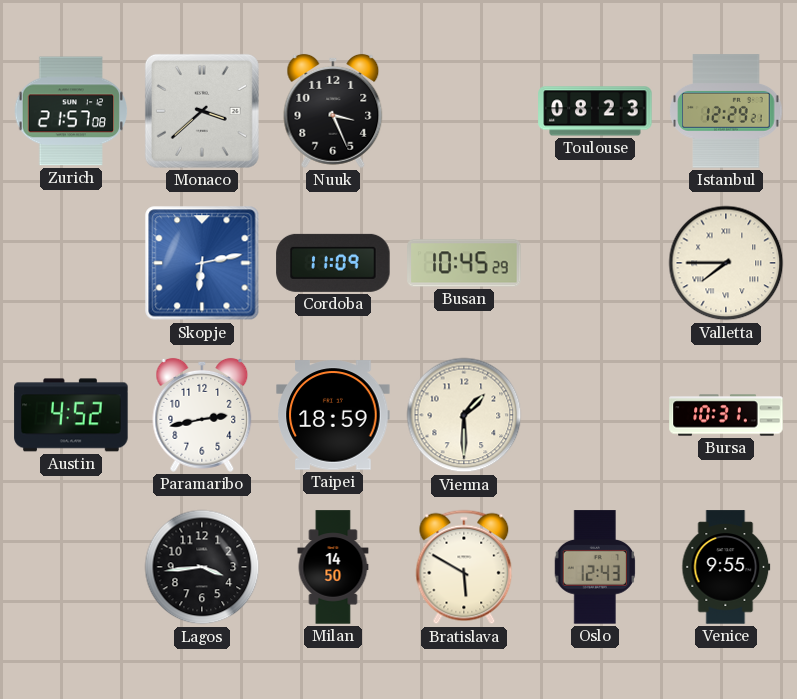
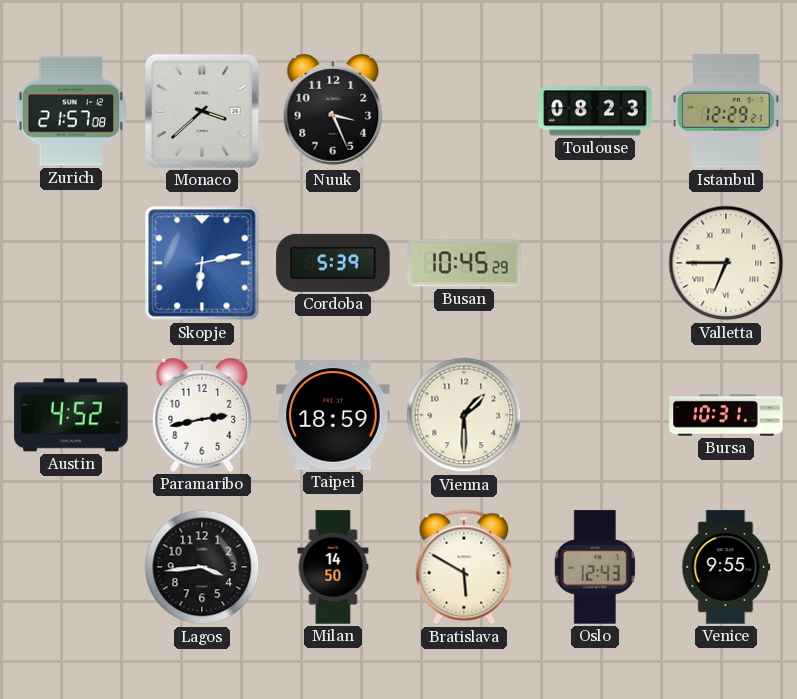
Cordoba: 11:09 -> 5:39
Valletta: 7:45 -> 6:45
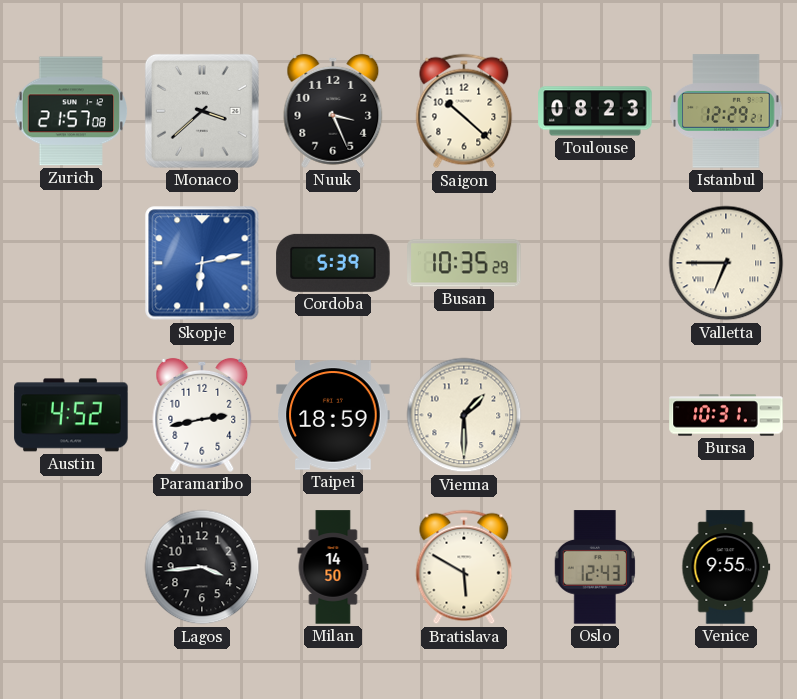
Saigon: none -> 10:22
Busan: 10:45 -> 10:35
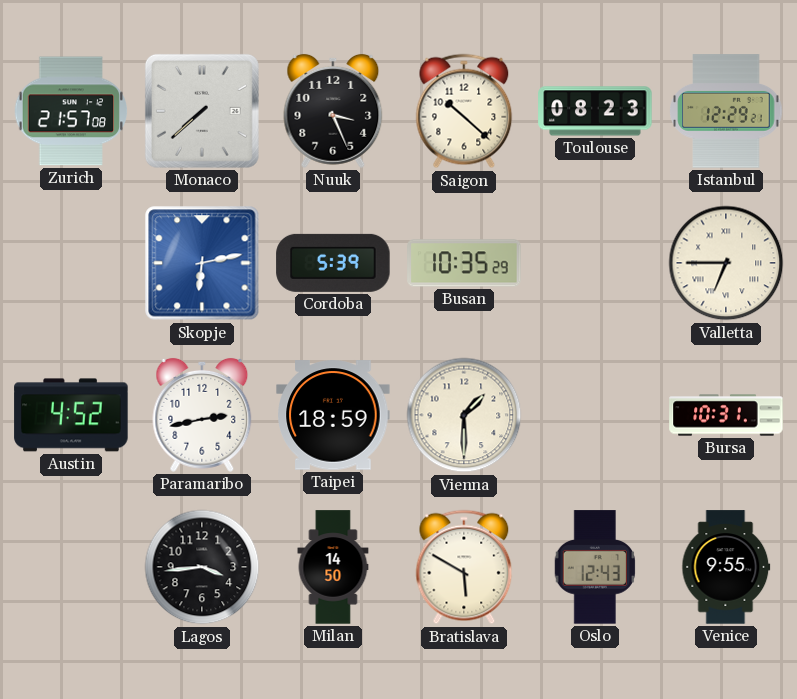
Monaco: 3:38 -> 7:38
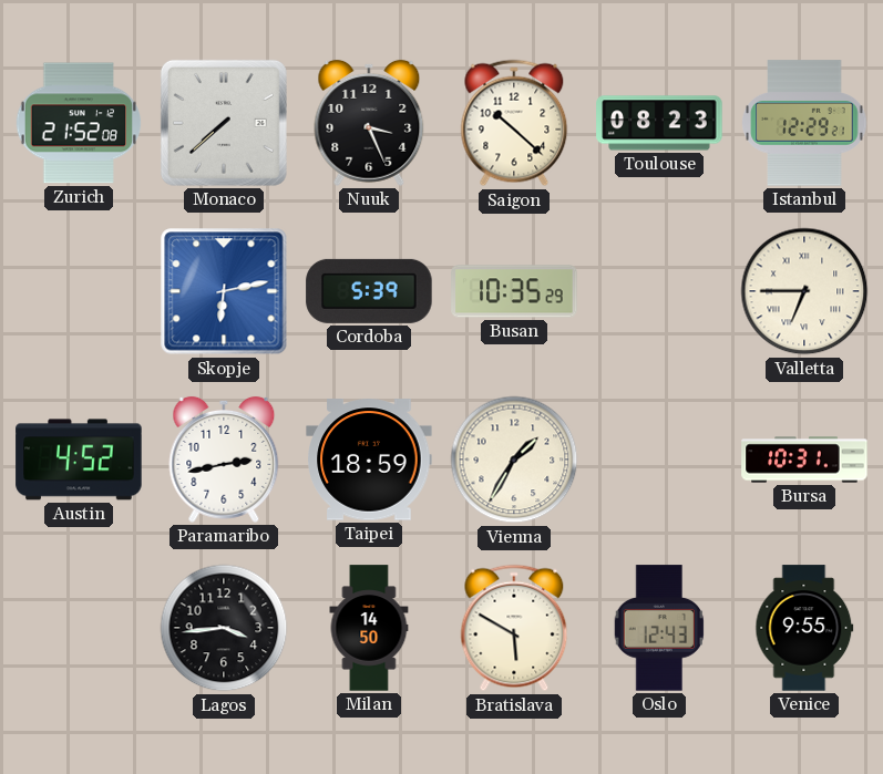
Zurich: 21:57 -> 21:52
Vienna: 1:30 -> 1:35
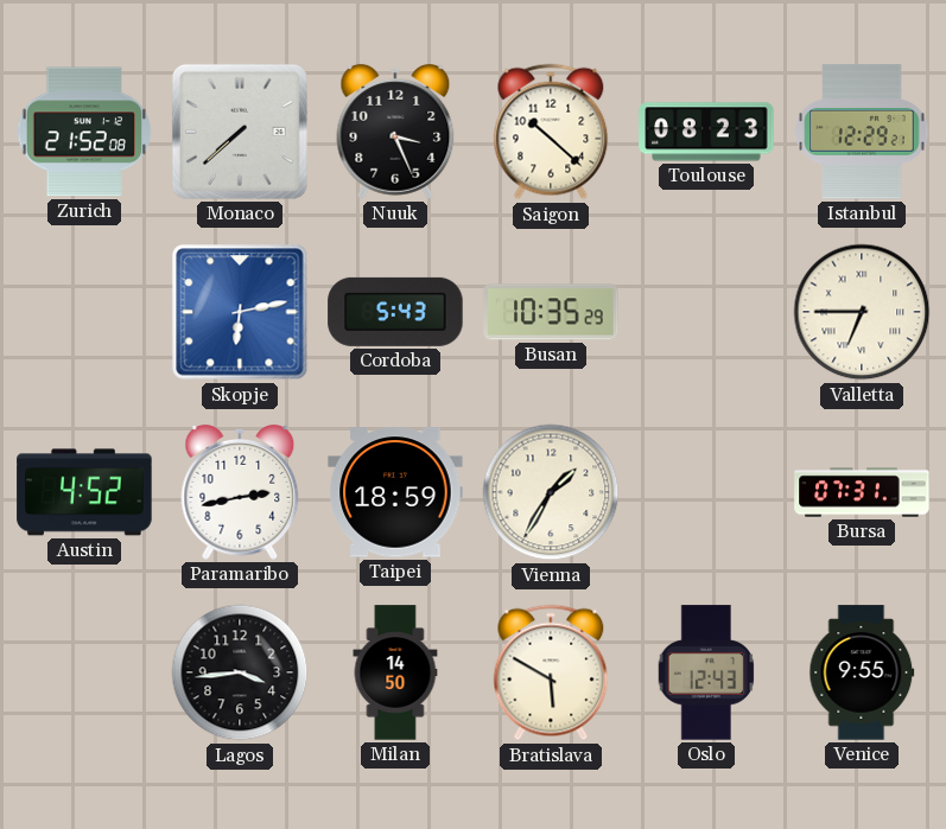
Cordoba: 5:39 -> 5:43
Bursa: 10:31 -> 07:31
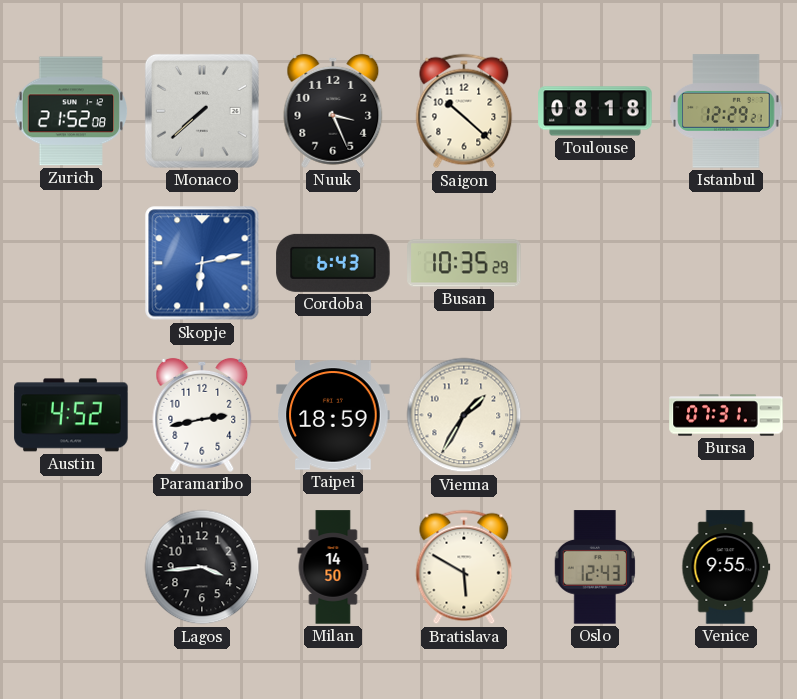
Toulouse: 08:23 -> 08:18
Cordoba: 5:43 -> 6:43
Valletta: 6:45 -> none
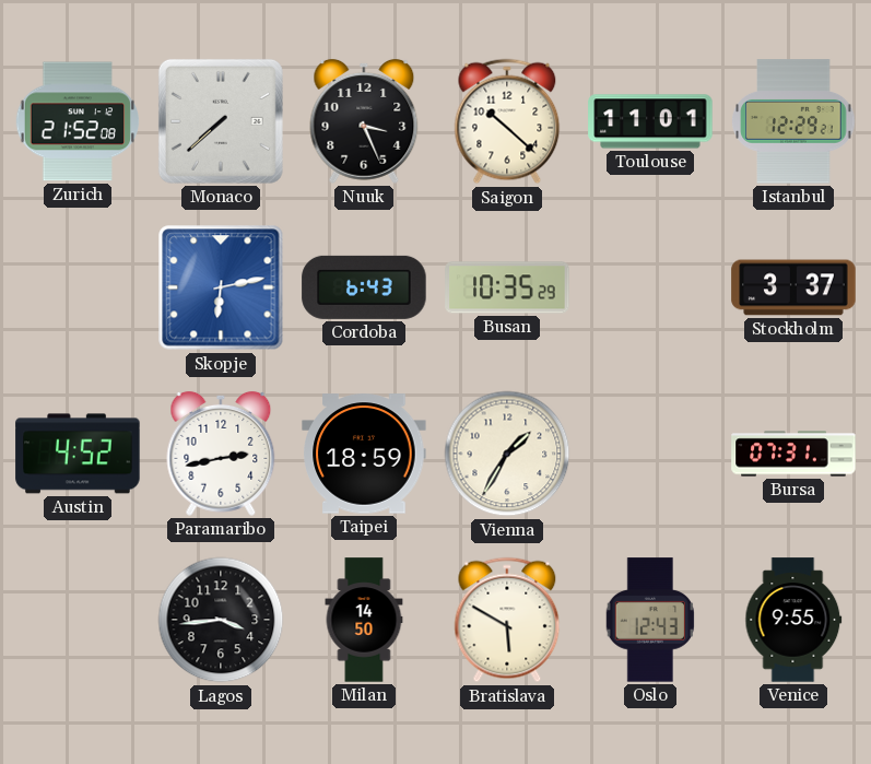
Toulouse: 08:18 -> 11:01
Stockholm: none -> 3:37
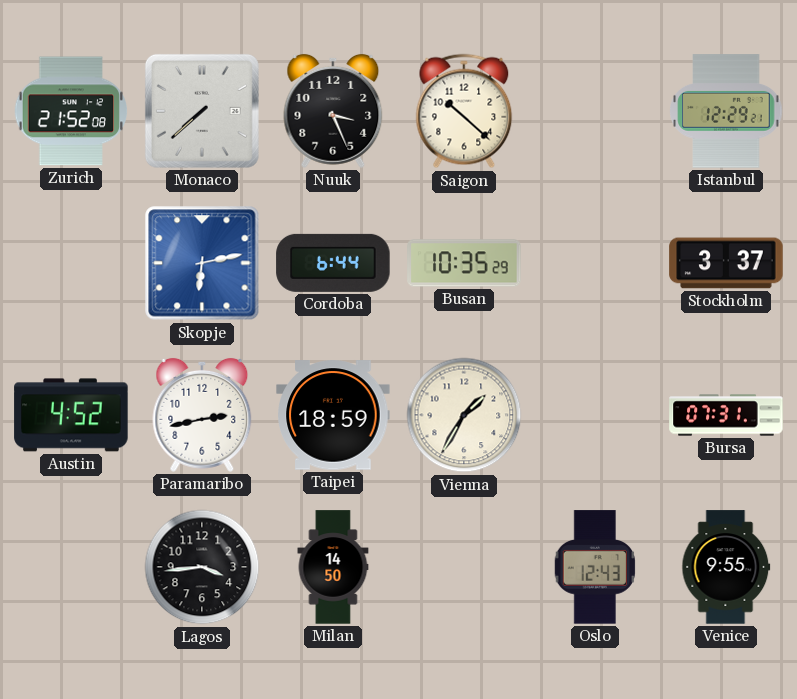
Toulouse: 11:01 -> none
Cordoba: 6:43 -> 6:44
Bratislava: 5:50 -> none
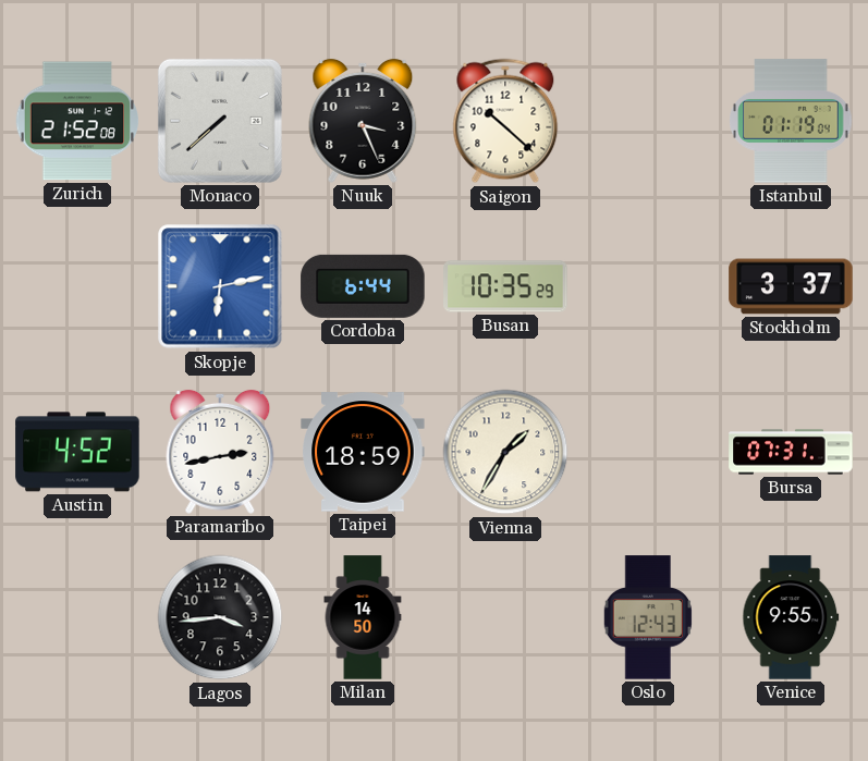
Istanbul: 12:29 -> 01:19
